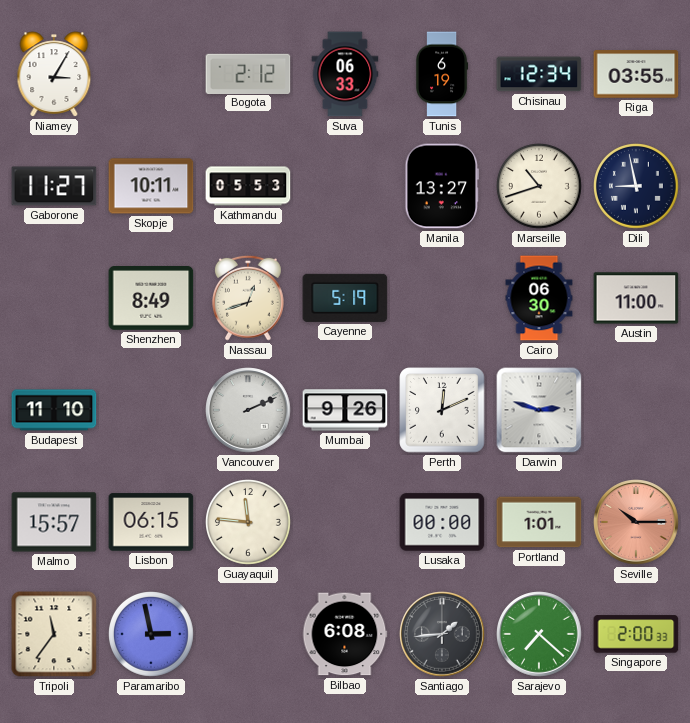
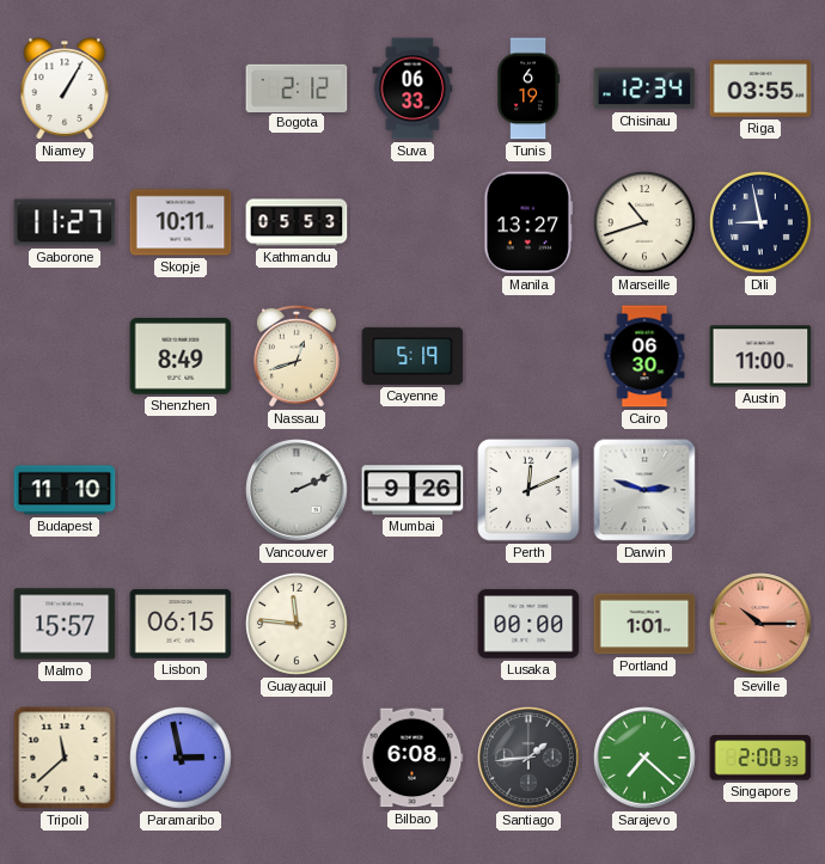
Niamey: 3:05 -> 1:05
Tripoli: 11:36 -> 11:38
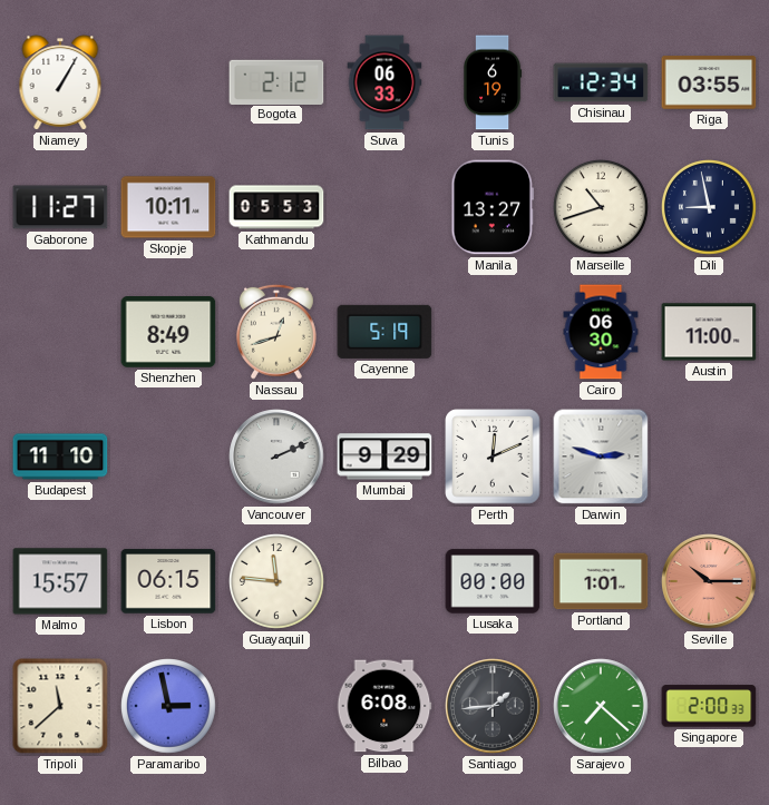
Mumbai: 9:26 -> 9:29
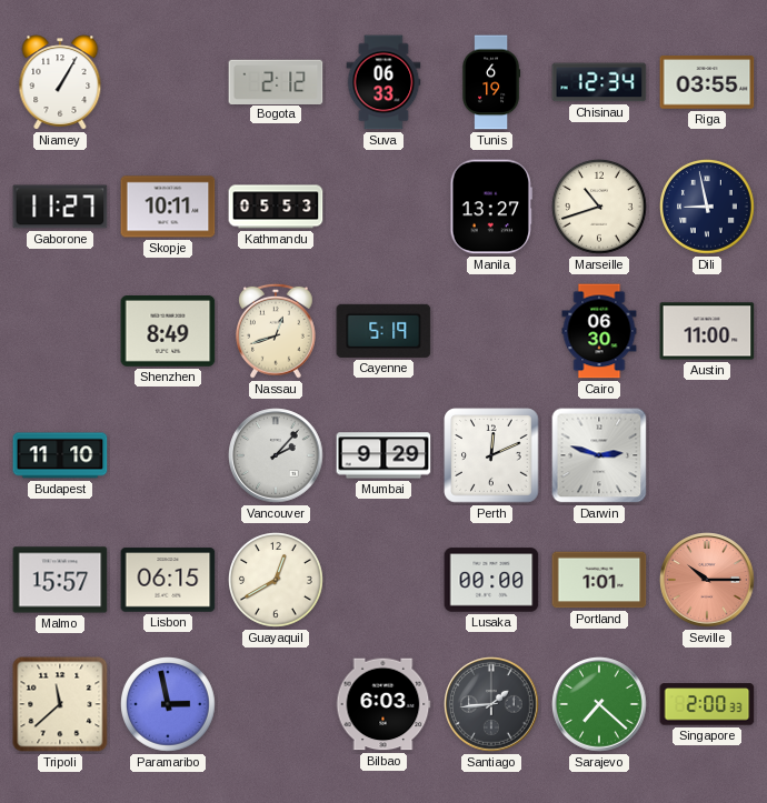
Vancouver: 2:11 -> 2:07
Guayaquil: 11:46 -> 12:40
Bilbao: 6:08 -> 6:03
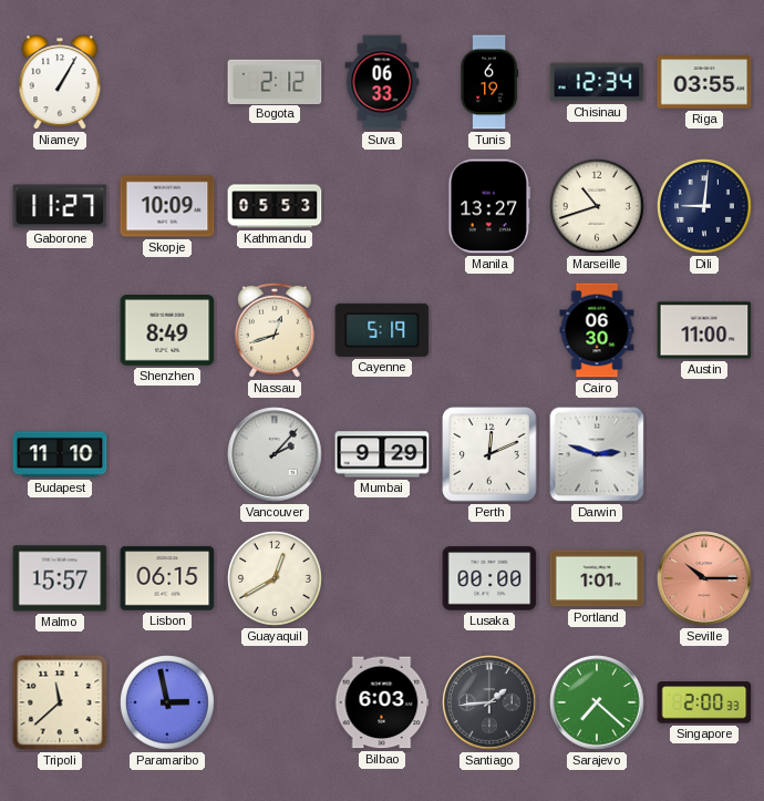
Skopje: 10:11 -> 10:09
Dili: 8:58 -> 9:01
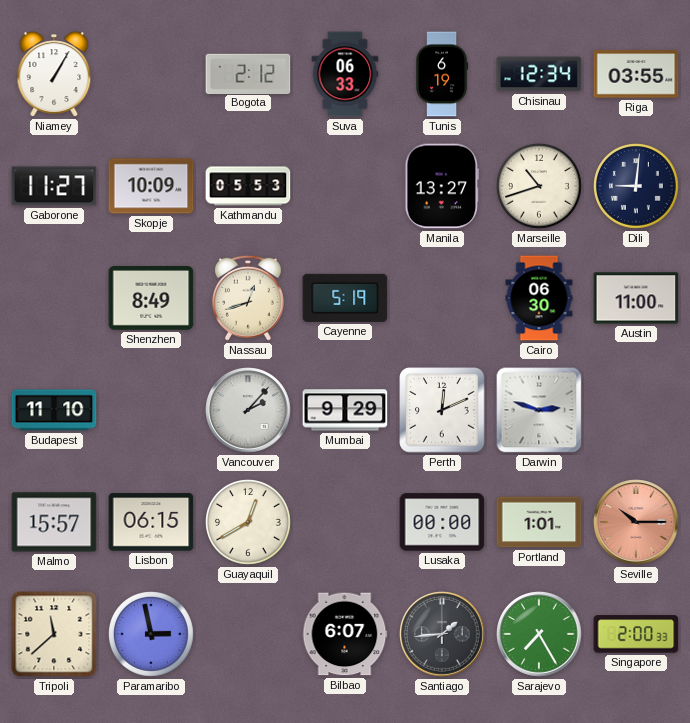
Bilbao: 6:03 -> 6:07
Sarajevo: 7:22 -> 7:25
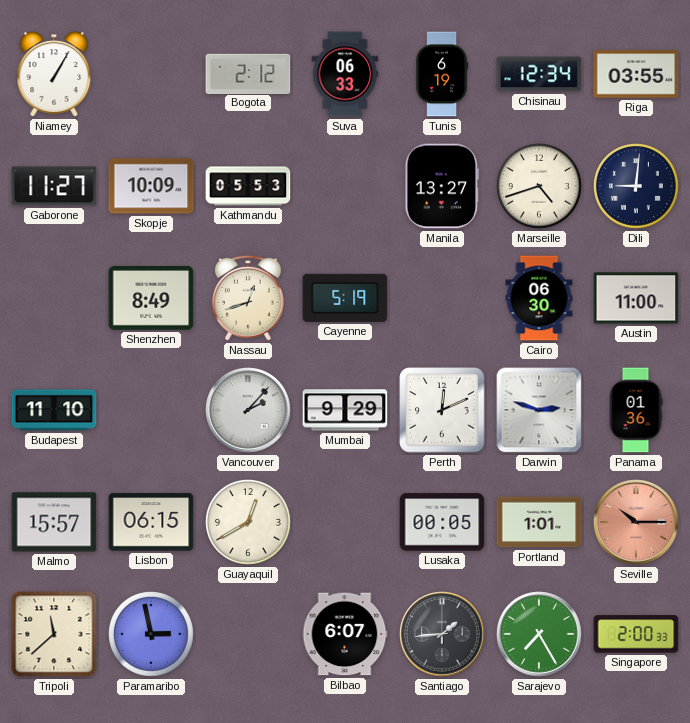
Marseille: 10:42 -> 4:42
Panama: none -> 01:36
Lusaka: 00:00 -> 00:05
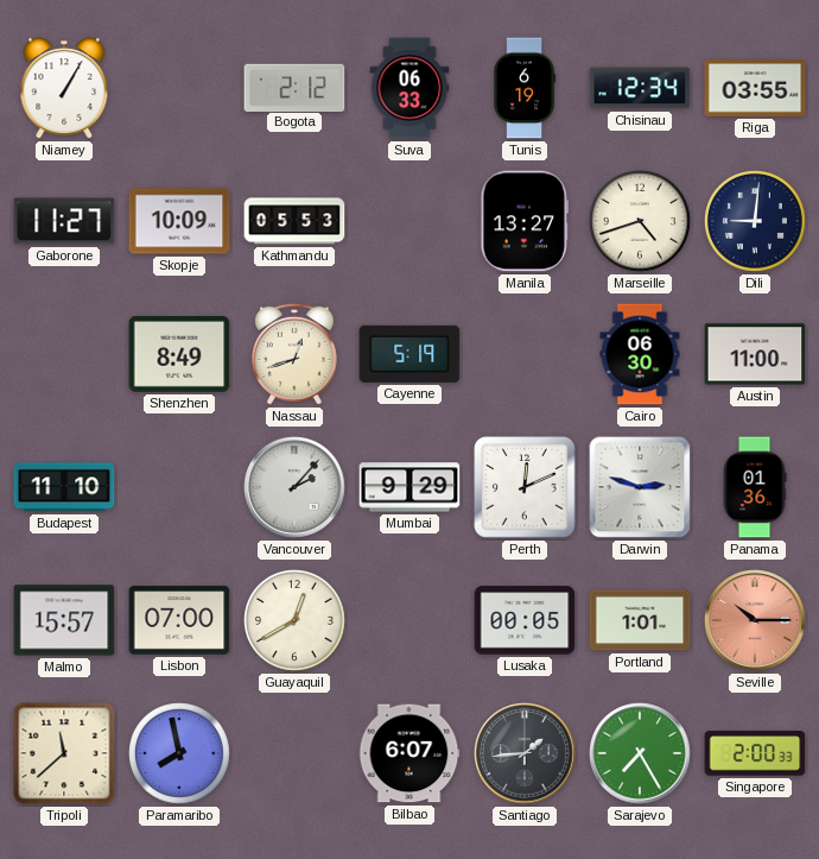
Lisbon: 06:15 -> 07:00
Paramaribo: 2:58 -> 7:58
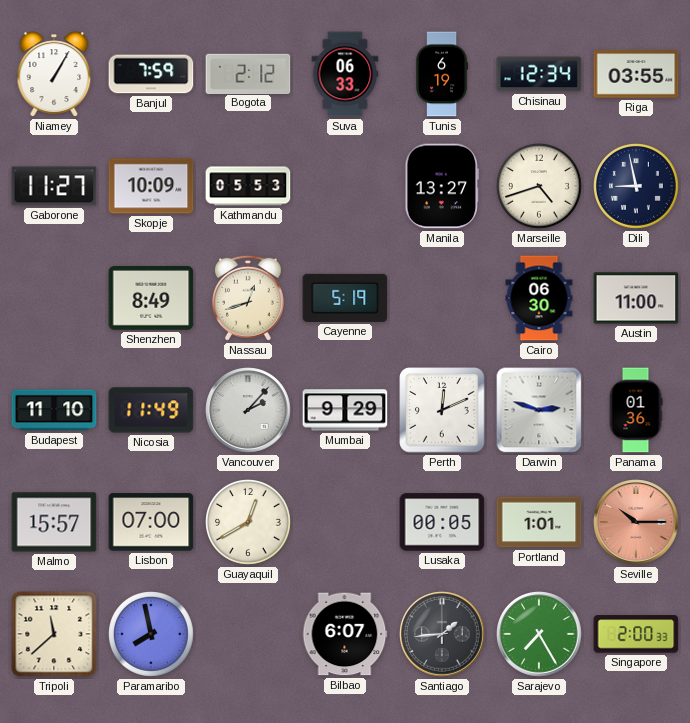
Banjul: none -> 7:59
Dili: 9:01 -> 8:58
Nicosia: none -> 11:49
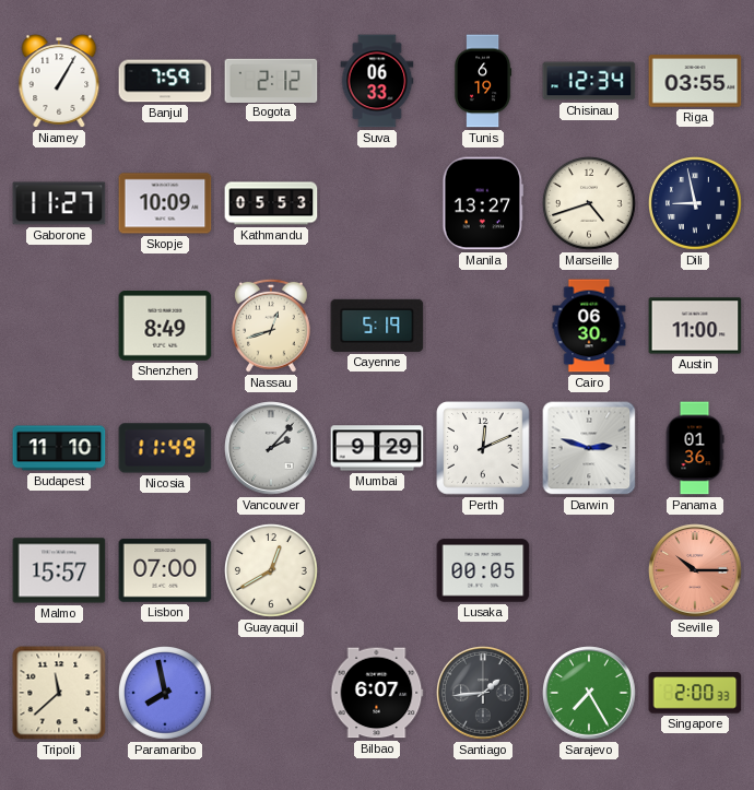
Portland: 1:01 -> none
